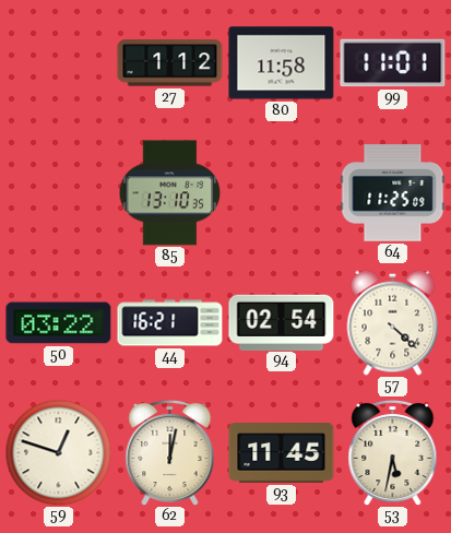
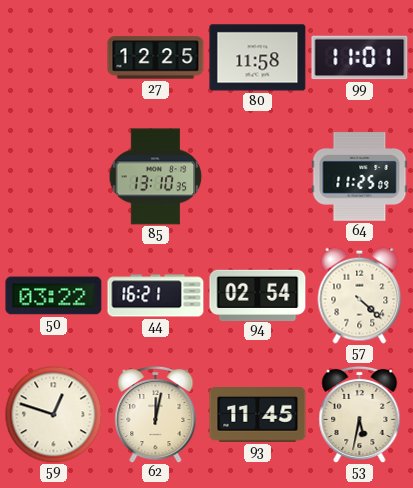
27: 1:12 -> 12:25
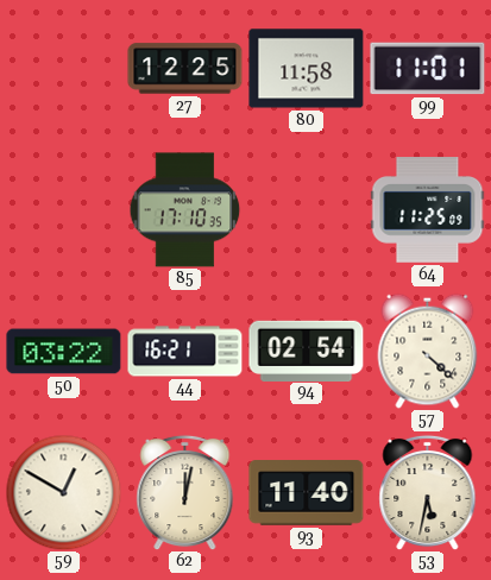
85: 13:10 -> 17:10
59: 12:48 -> 12:50
93: 11:45 -> 11:40
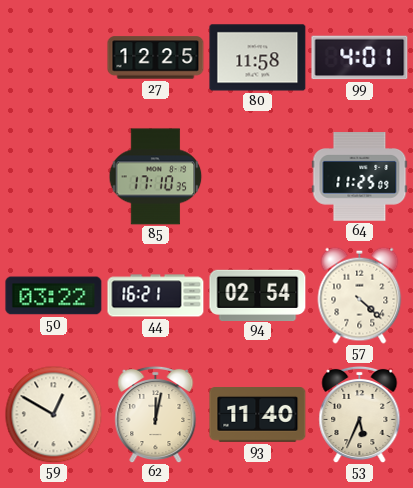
99: 11:01 -> 4:01
53: 5:32 -> 5:34
